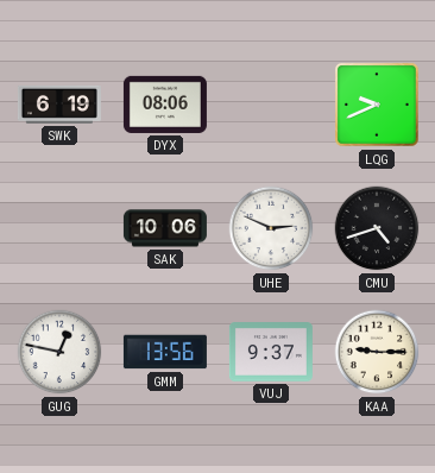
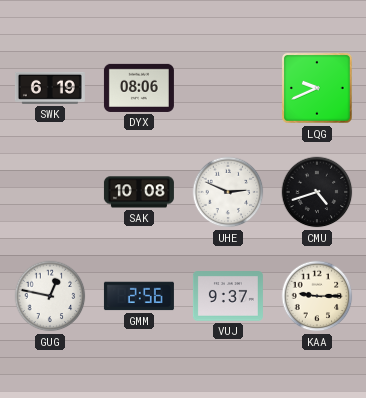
SAK: 10:06 -> 10:08
GMM: 13:56 -> 2:56
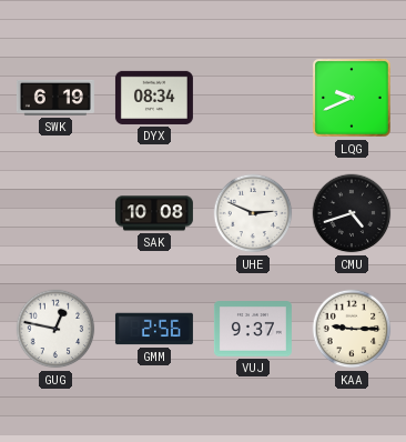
DYX: 08:06 -> 08:34
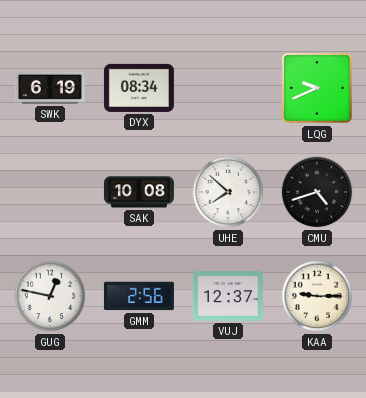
UHE: 2:49 -> 7:52
VUJ: 9:37 -> 12:37
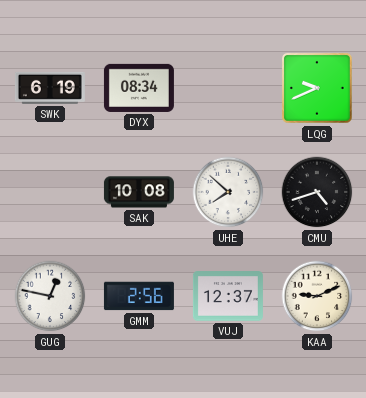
KAA: 9:15 -> 9:11
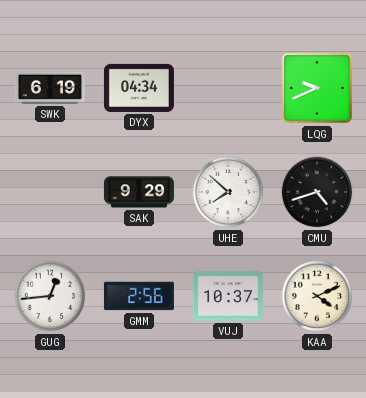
DYX: 08:34 -> 04:34
SAK: 10:08 -> 9:29
GUG: 12:47 -> 12:44
VUJ: 12:37 -> 10:37
KAA: 9:11 -> 4:11
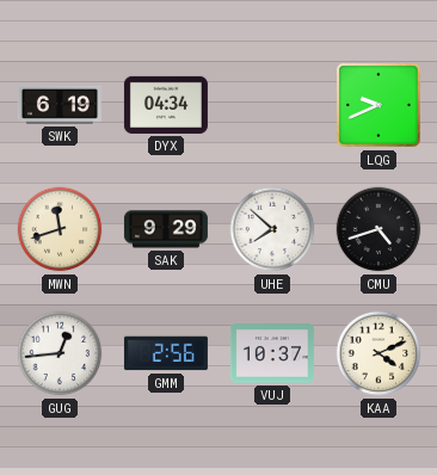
MWN: none -> 11:42
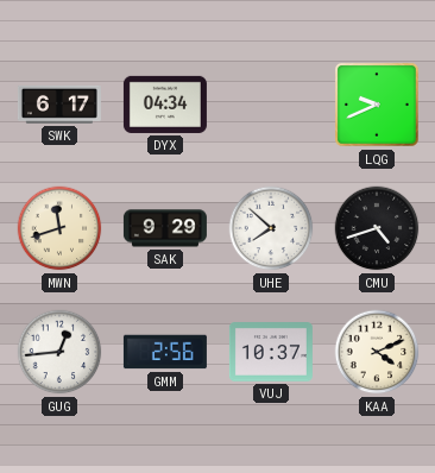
SWK: 6:19 -> 6:17
